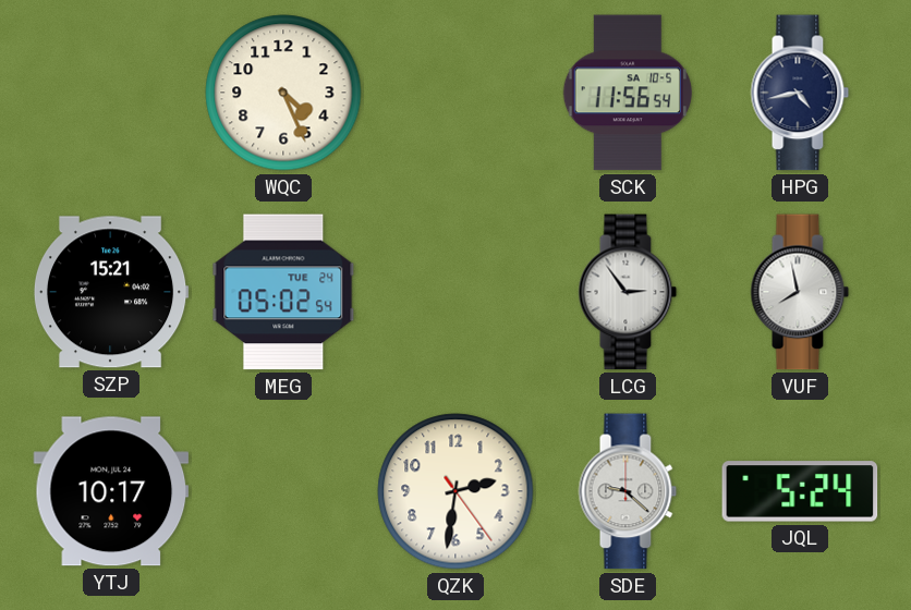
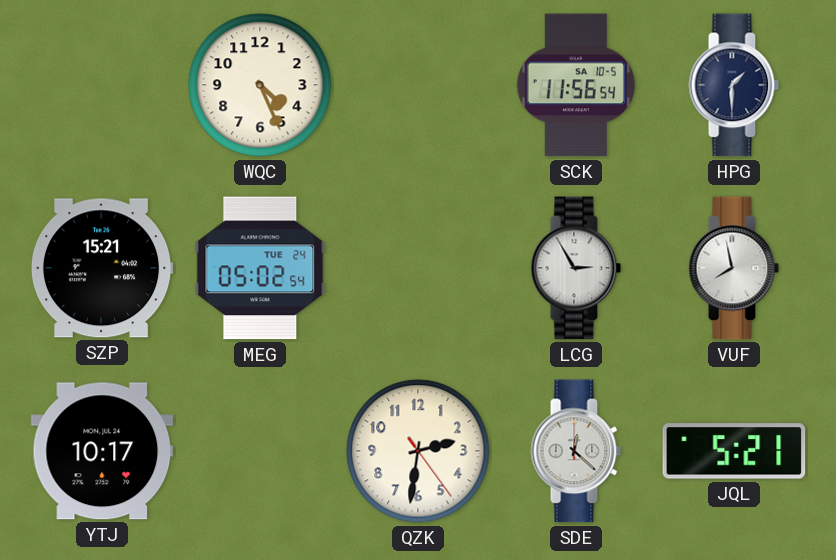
HPG: 4:43 -> 1:30
LCG: 2:54 -> 2:55
SDE: 9:22 -> 12:22
JQL: 5:24 -> 5:21
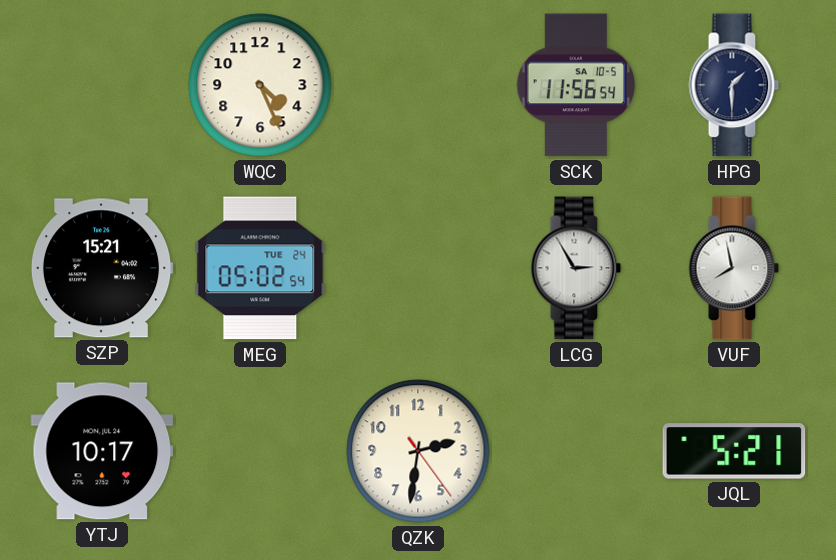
SDE: 12:22 -> none
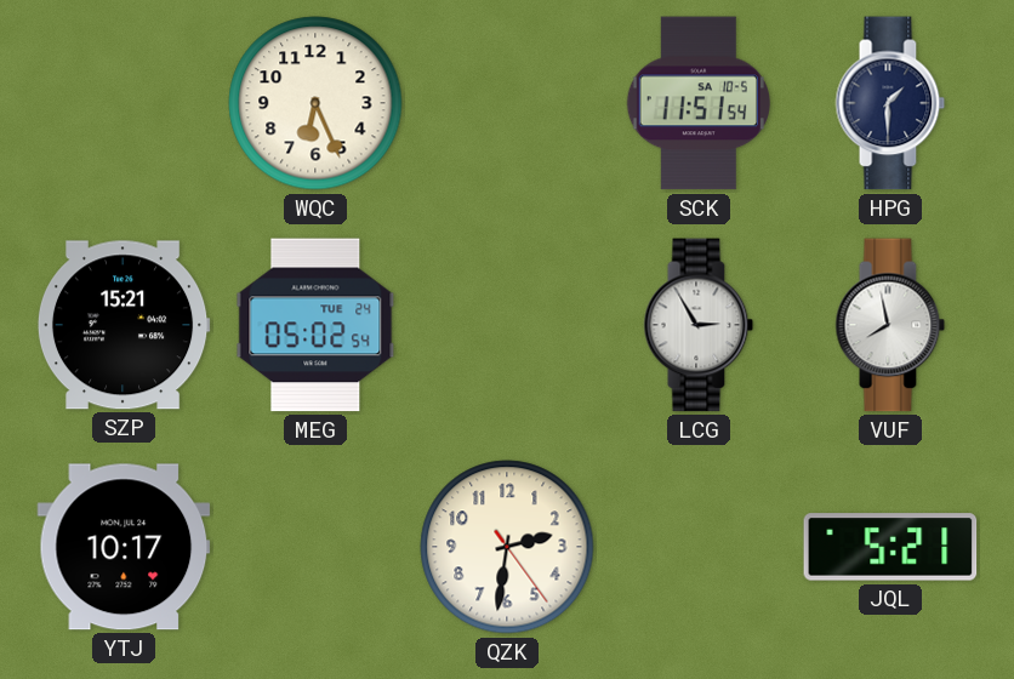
WQC: 4:26 -> 6:26
SCK: 11:56 -> 11:51
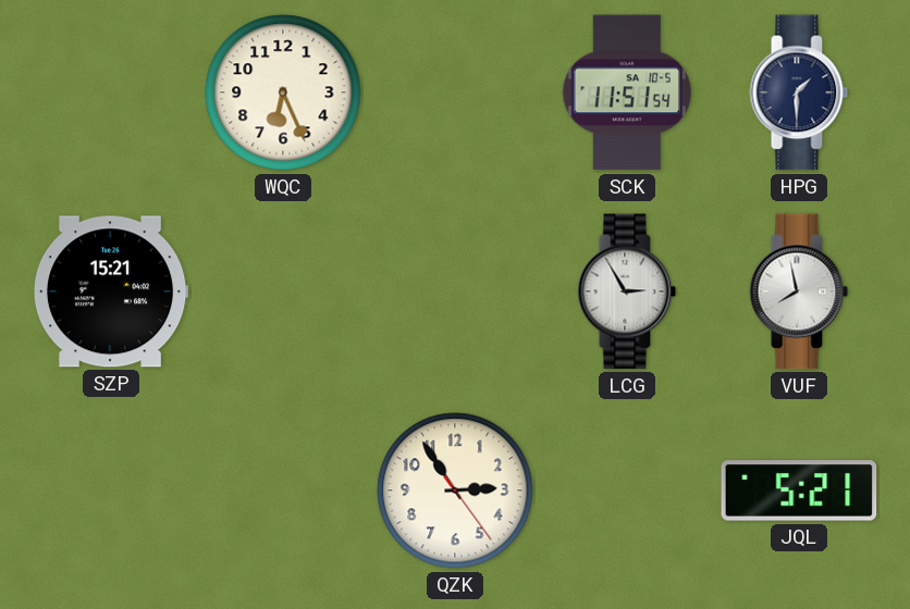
MEG: 05:02 -> none
YTJ: 10:17 -> none
QZK: 2:31 -> 2:54
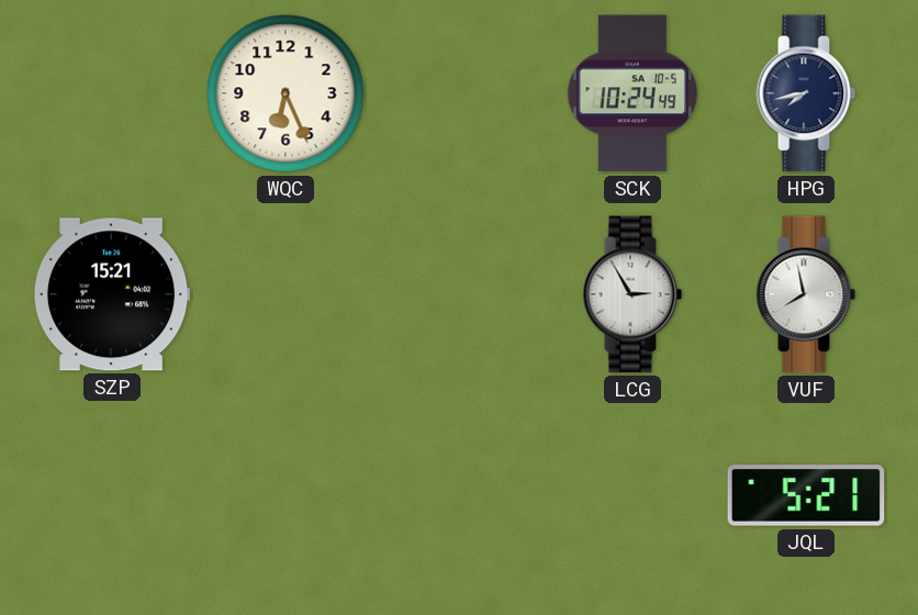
SCK: 11:51 -> 10:24
HPG: 1:30 -> 7:43
QZK: 2:54 -> none
